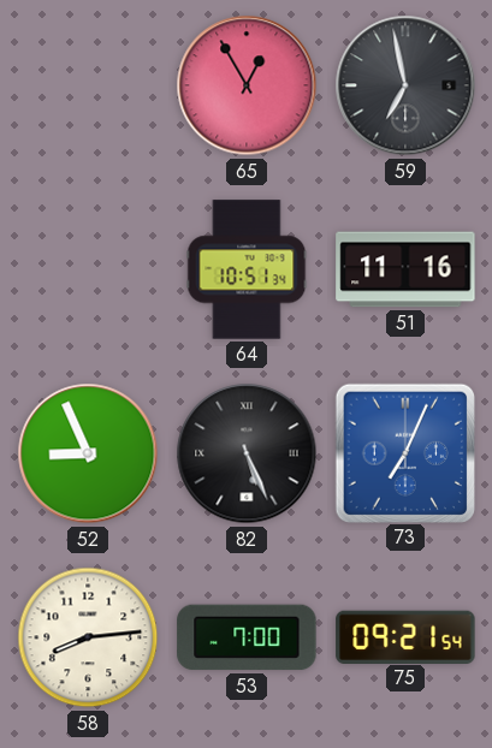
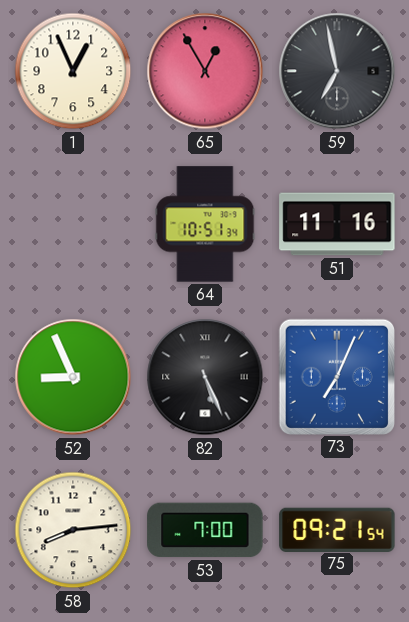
1: none -> 12:56
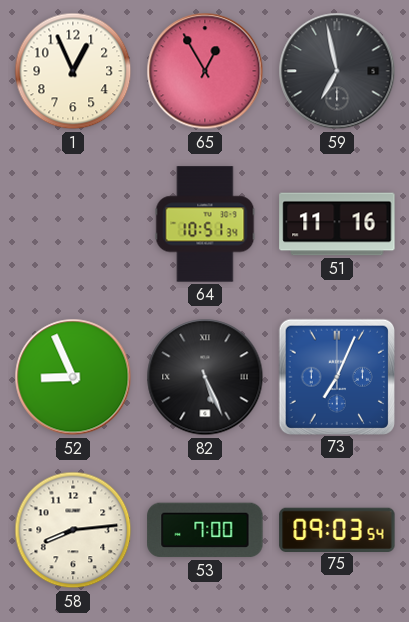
75: 09:21 -> 09:03
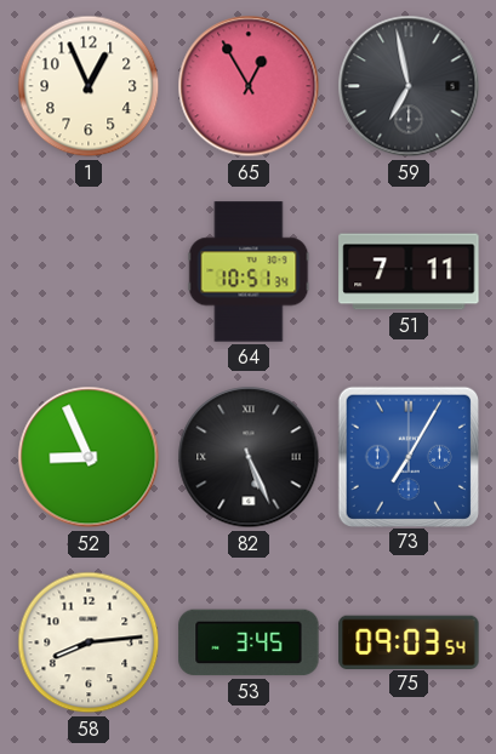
51: 11:16 -> 7:11
73: 7:04 -> 7:05
53: 7:00 -> 3:45
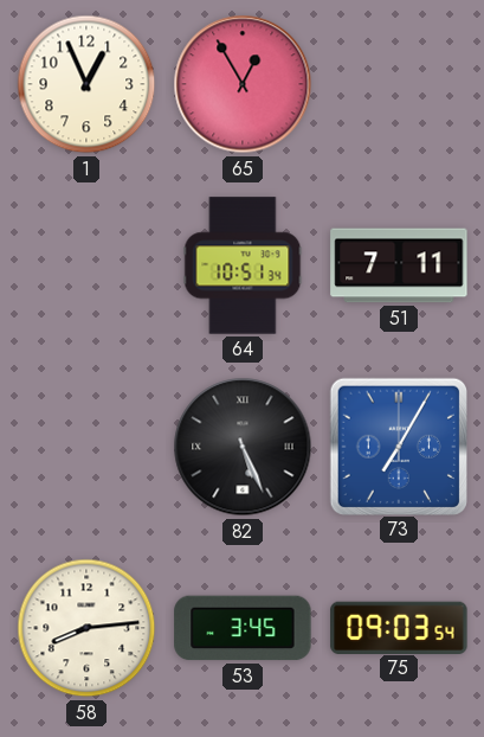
59: 6:58 -> none
52: 8:56 -> none
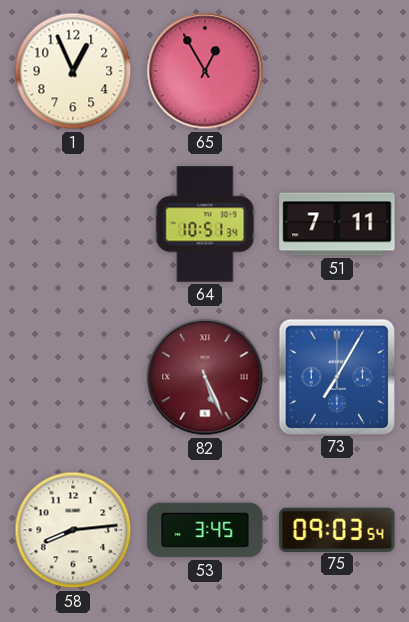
82 dial: black -> burgundy
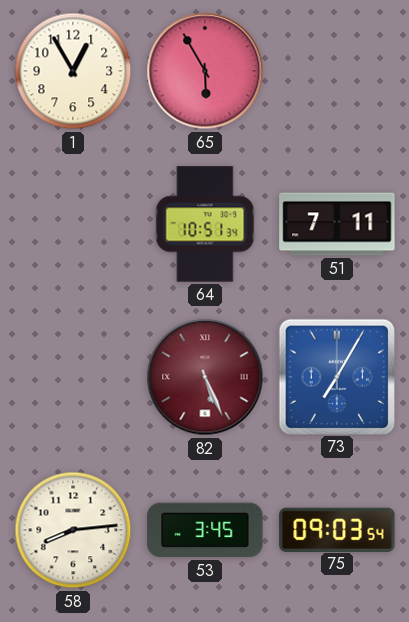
1: 12:56 -> 12:55
65: 12:55 -> 5:55
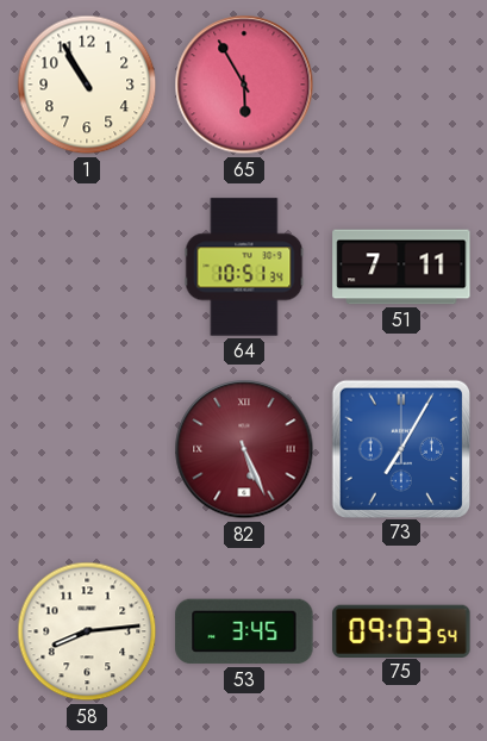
1: 12:55 -> 10:55
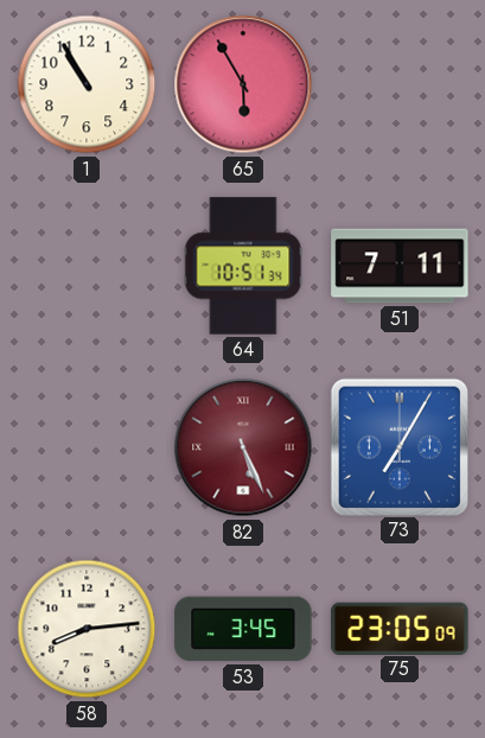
75: 09:03 -> 23:05
